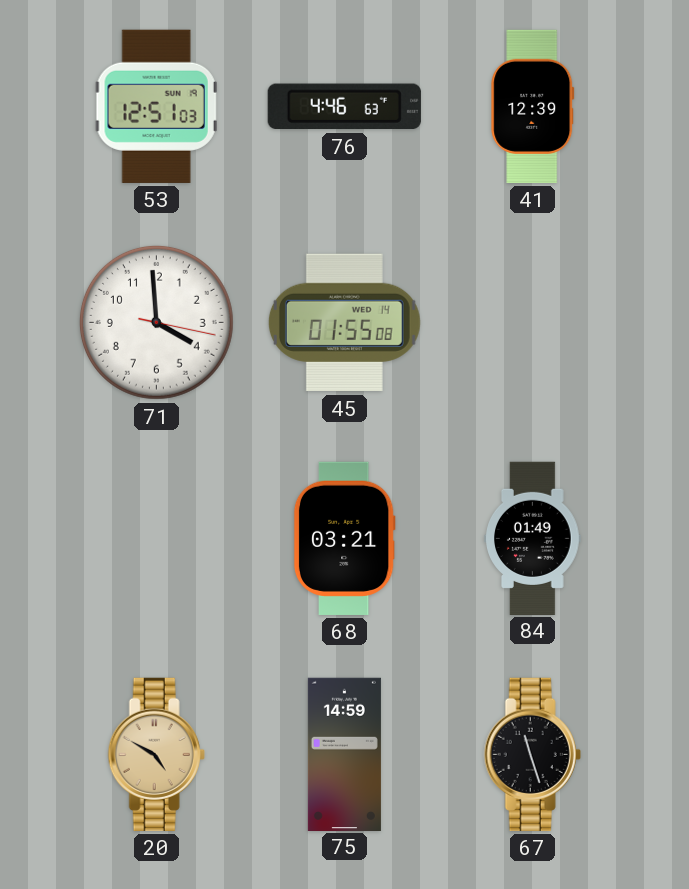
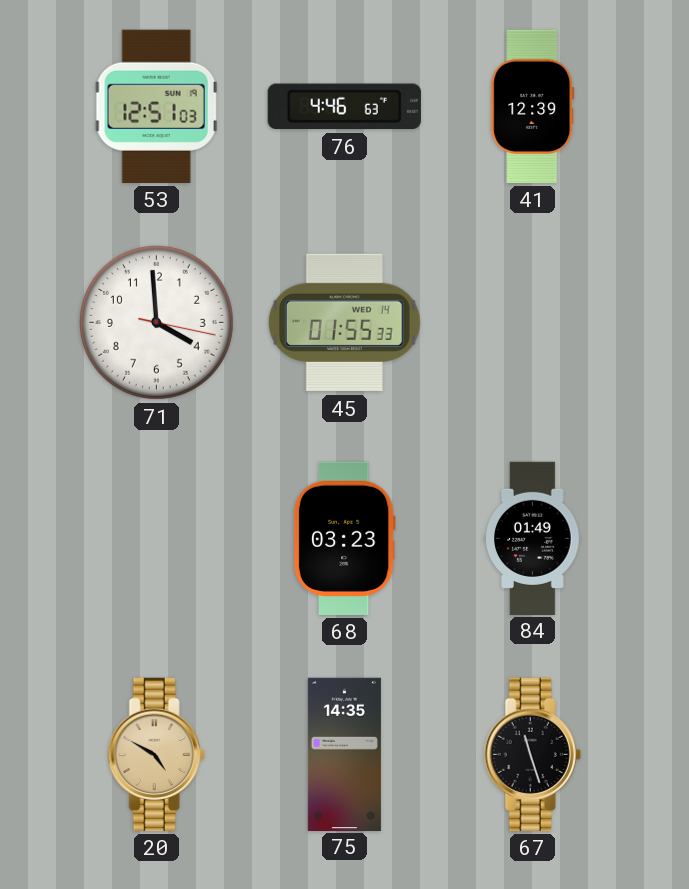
45: 01:55:08 -> 01:55:33
68: 03:21 -> 03:23
75: 14:59 -> 14:35
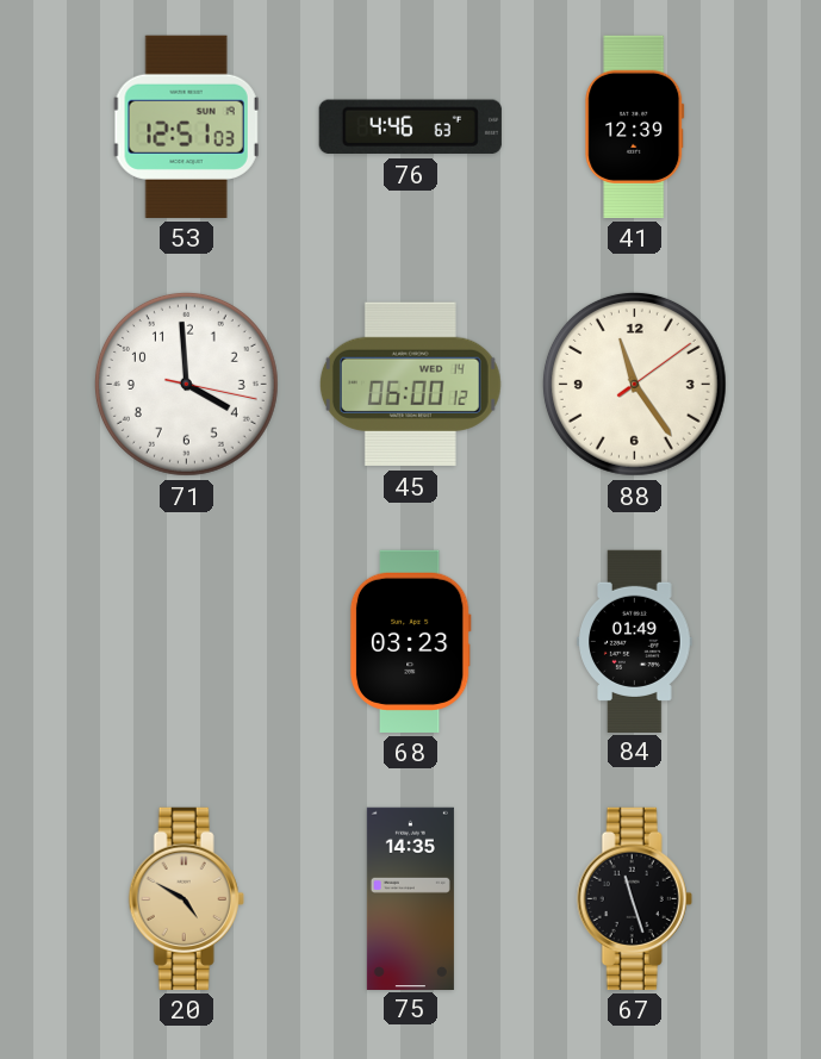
45: 01:55 -> 06:00
88: none -> 11:24
